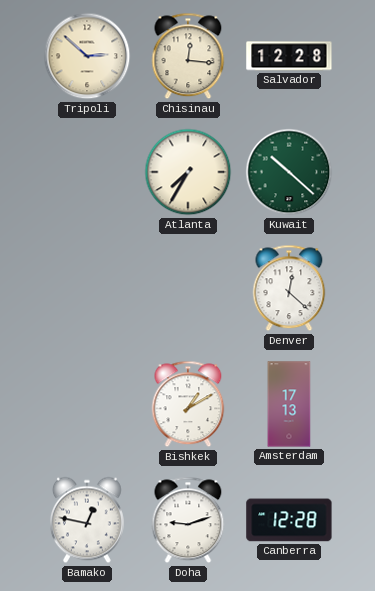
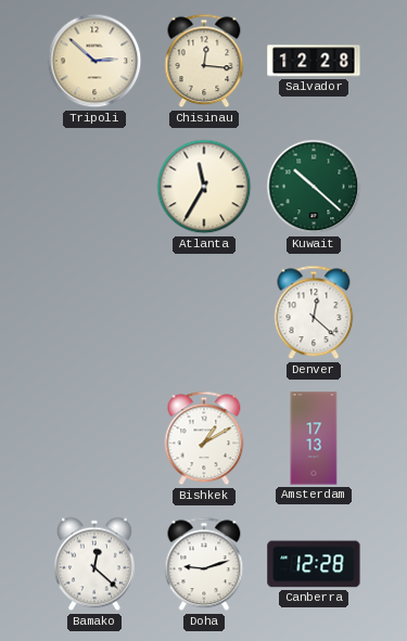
Atlanta: 7:35 -> 11:35
Bamako: 12:47 -> 12:22
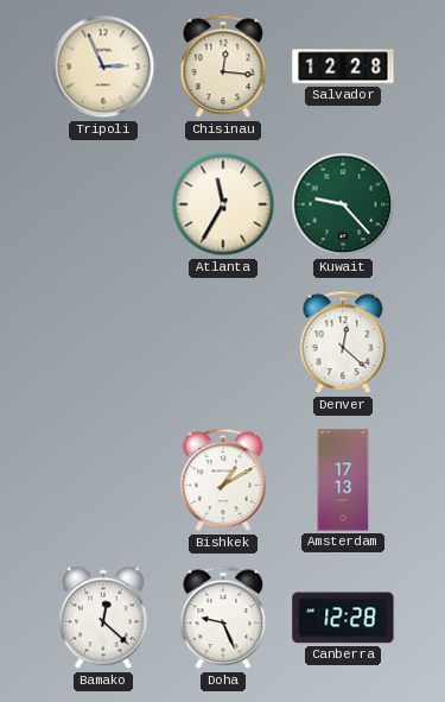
Tripoli: 2:52 -> 2:56
Kuwait: 10:22 -> 9:23
Doha: 9:12 -> 9:26
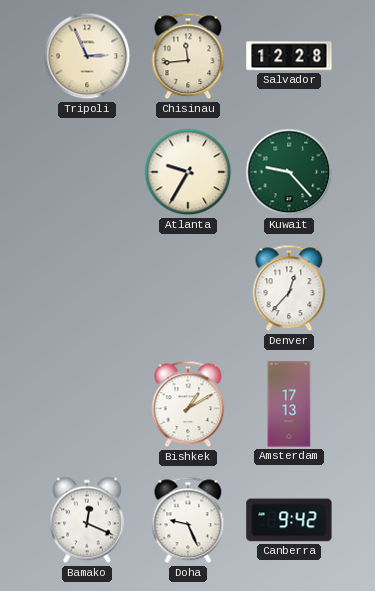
Chisinau: 12:16 -> 11:44
Atlanta: 11:35 -> 9:35
Denver: 12:22 -> 12:37
Bamako: 12:22 -> 12:19
Canberra: 12:28 -> 9:42
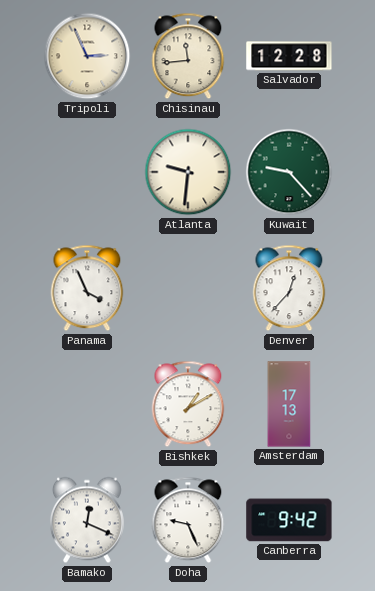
Atlanta: 9:35 -> 9:31
Panama: none -> 3:56
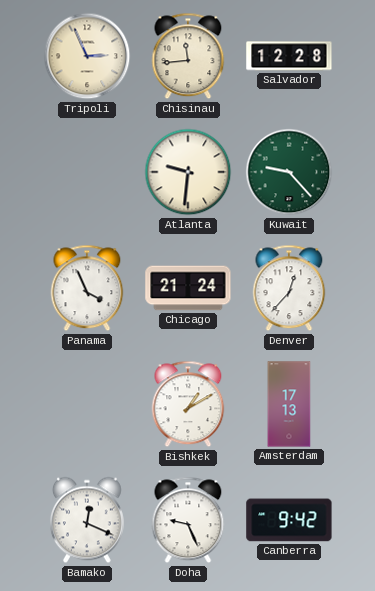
Chicago: none -> 21:24
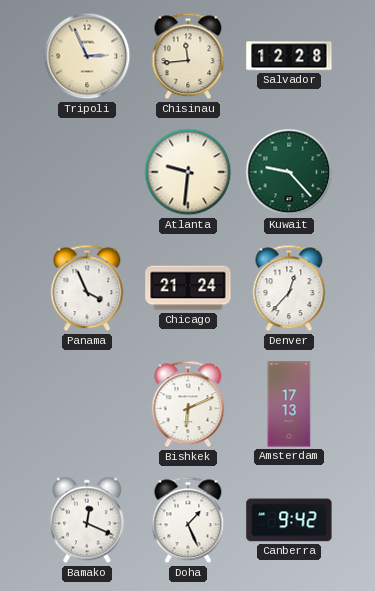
Bishkek: 1:10 -> 6:11
Doha: 9:26 -> 1:26
